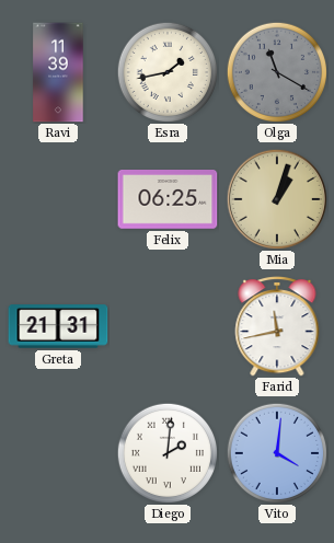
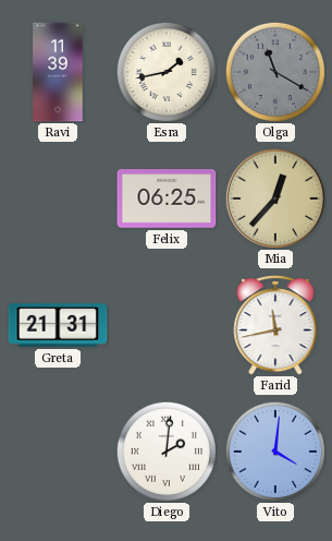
Mia: 1:03 -> 12:37
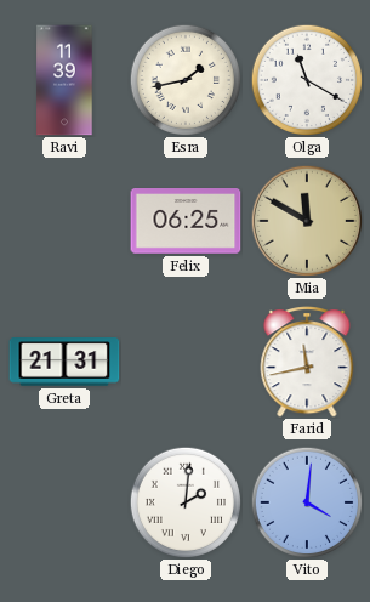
Olga dial: grey -> white
Mia: 12:37 -> 11:50
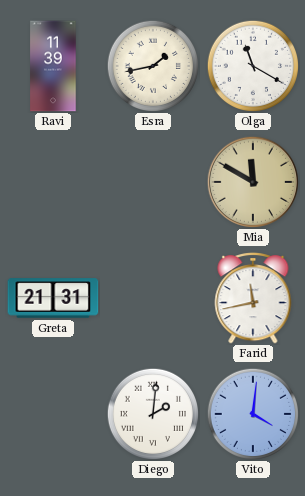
Felix: 06:25 -> none
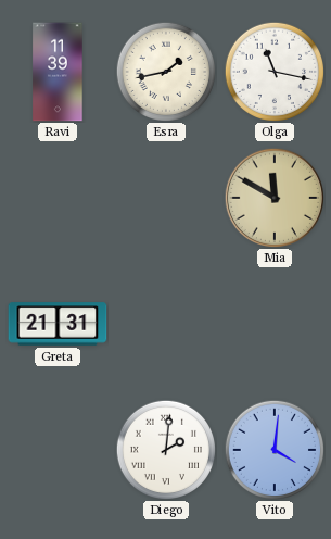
Olga: 11:20 -> 11:17
Farid: 11:43 -> none
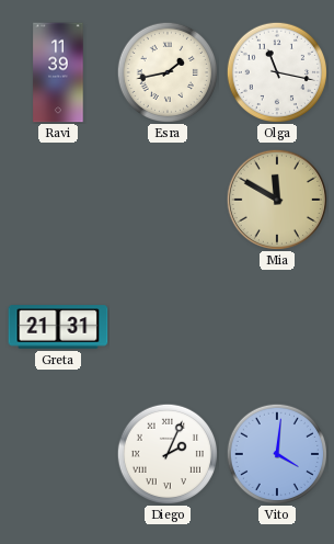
Diego: 2:01 -> 2:04
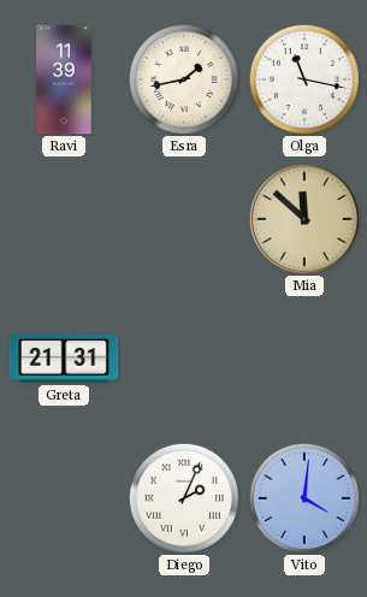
Mia: 11:50 -> 11:52
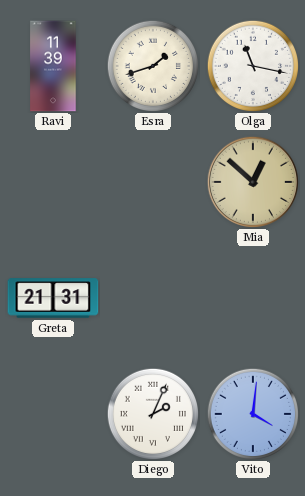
Esra: 1:43 -> 1:42
Mia: 11:52 -> 12:52
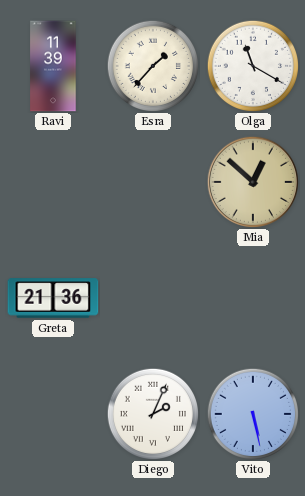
Esra: 1:42 -> 1:37
Olga: 11:17 -> 11:20
Greta: 21:31 -> 21:36
Vito: 4:01 -> 5:28
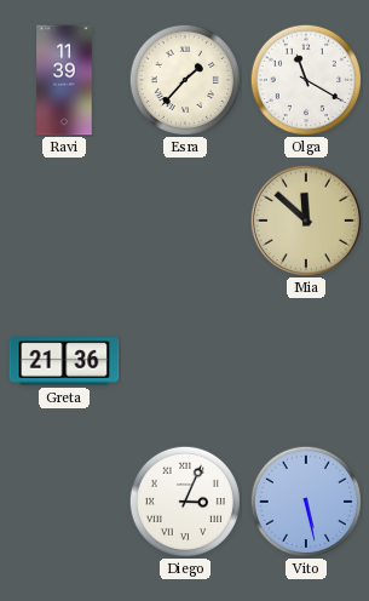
Mia: 12:52 -> 11:52
Diego: 2:04 -> 3:04
